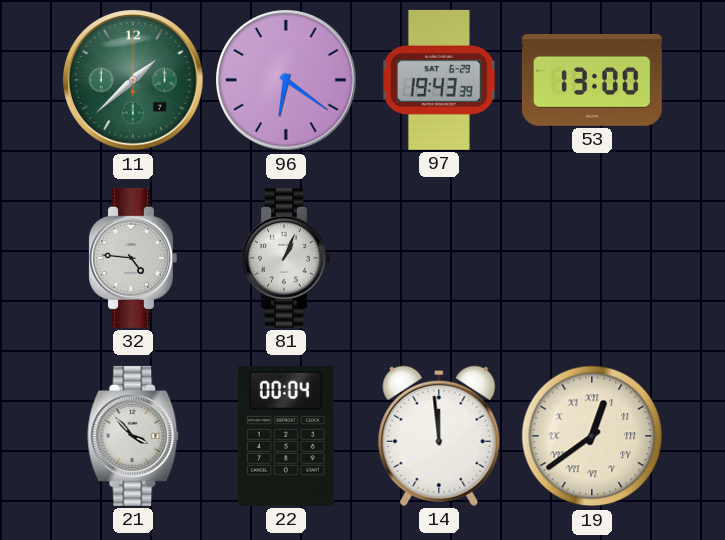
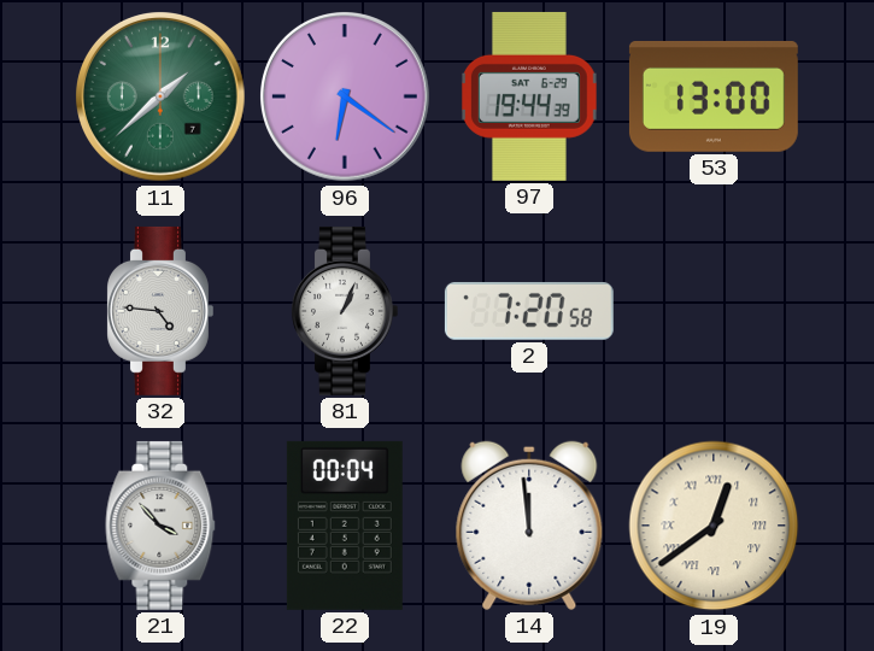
97: 19:43 -> 19:44
2: none -> 7:20
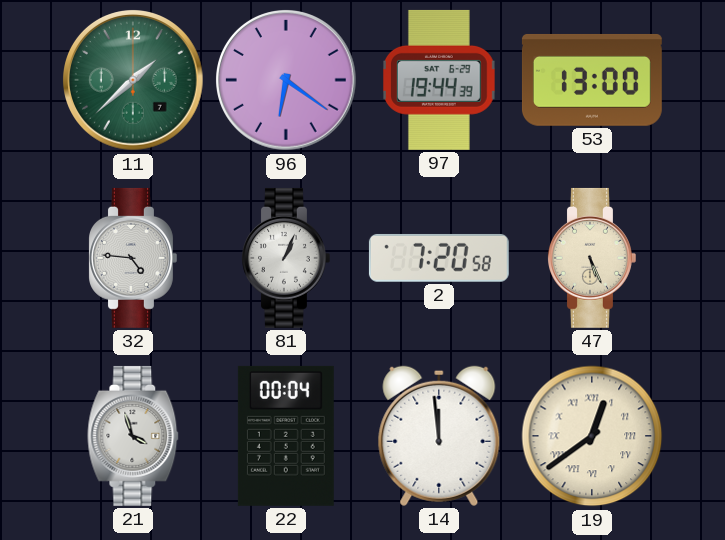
47: none -> 5:26
21: 3:53 -> 3:57
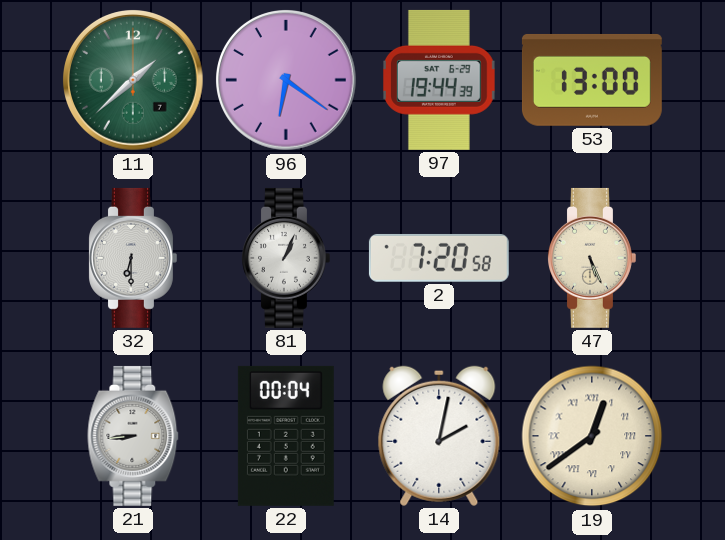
32: 4:46 -> 6:30
21: 3:57 -> 8:44
14: 11:59 -> 2:02
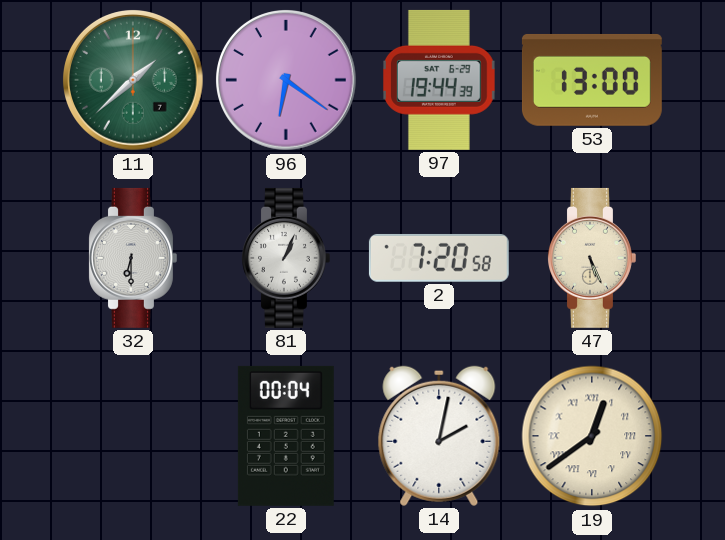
21: 8:44 -> none
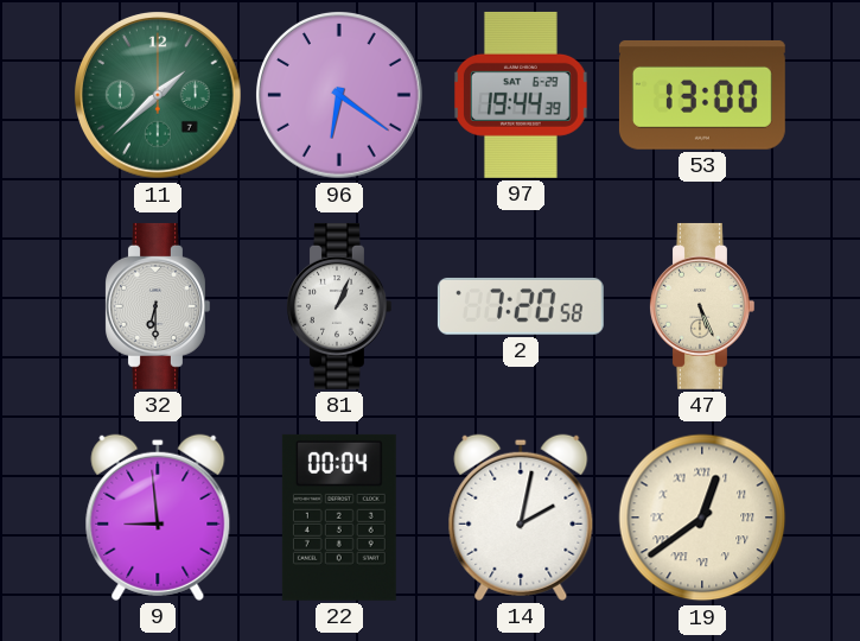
9: none -> 8:59
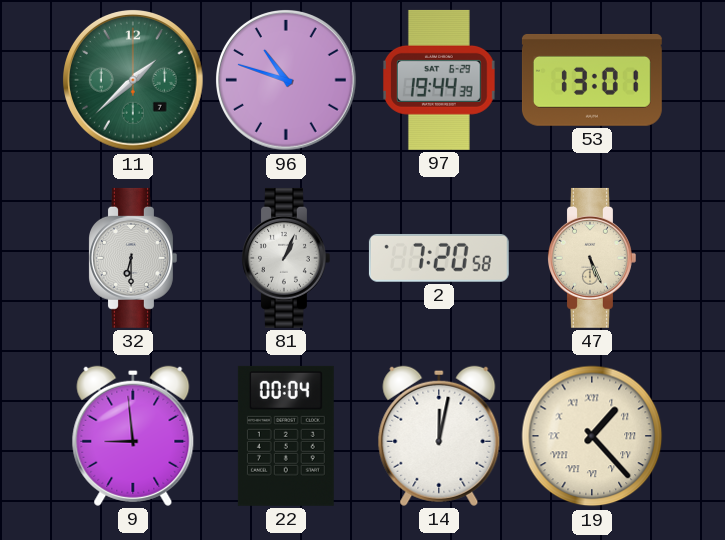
96: 6:21 -> 10:48
53: 13:00 -> 13:01
14: 2:02 -> 12:02
19: 12:39 -> 1:23
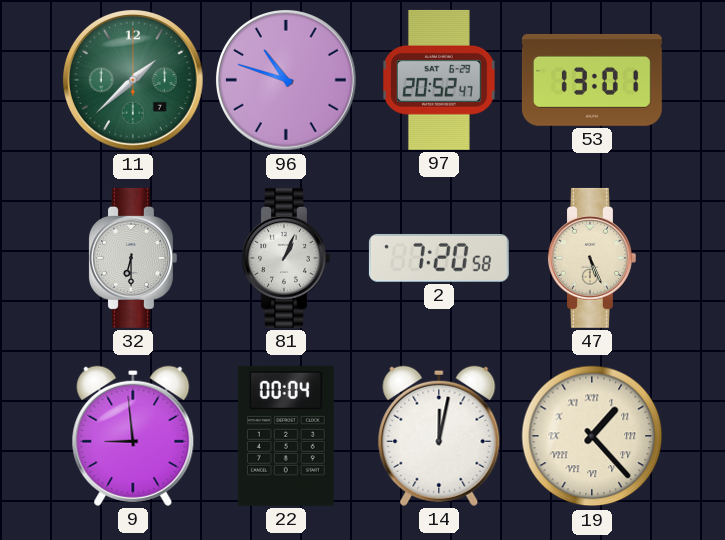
97: 19:44 -> 20:52
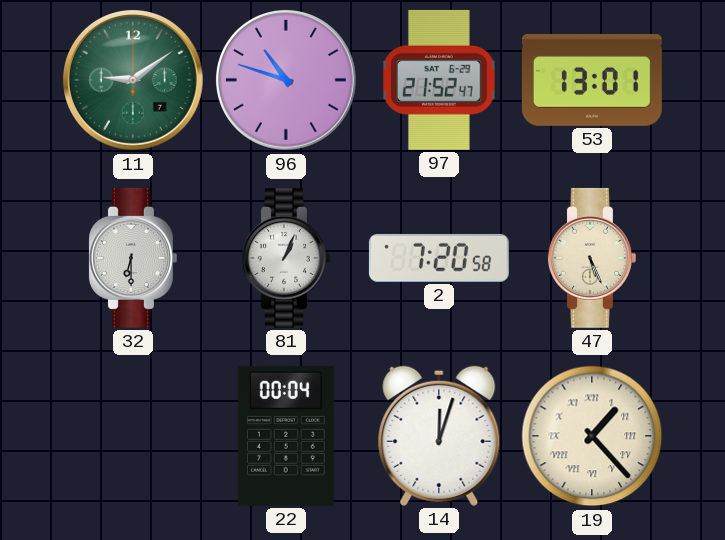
11: 1:38 -> 9:09
97: 20:52 -> 21:52
9: 8:59 -> none
14: 12:02 -> 12:03
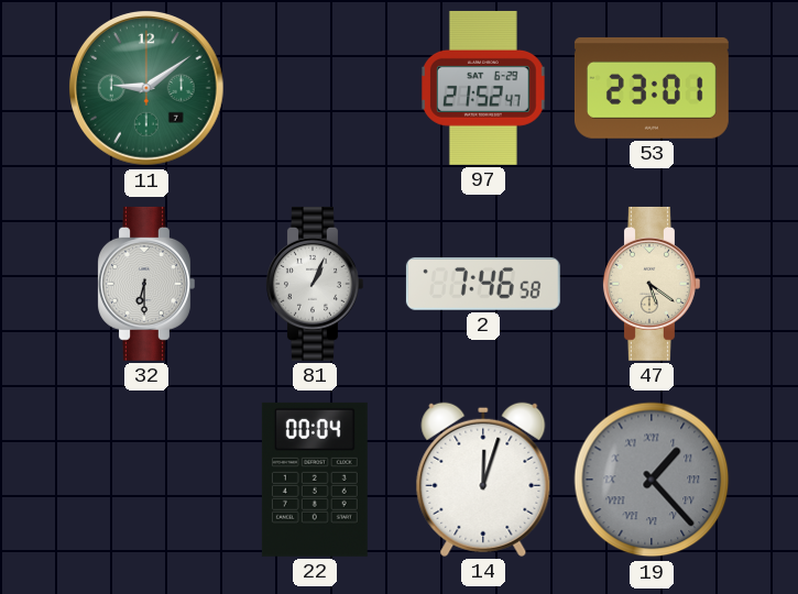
96: 10:48 -> none
53: 13:01 -> 23:01
2: 7:20 -> 7:46
47: 5:26 -> 5:21
19 dial: cream -> grey
